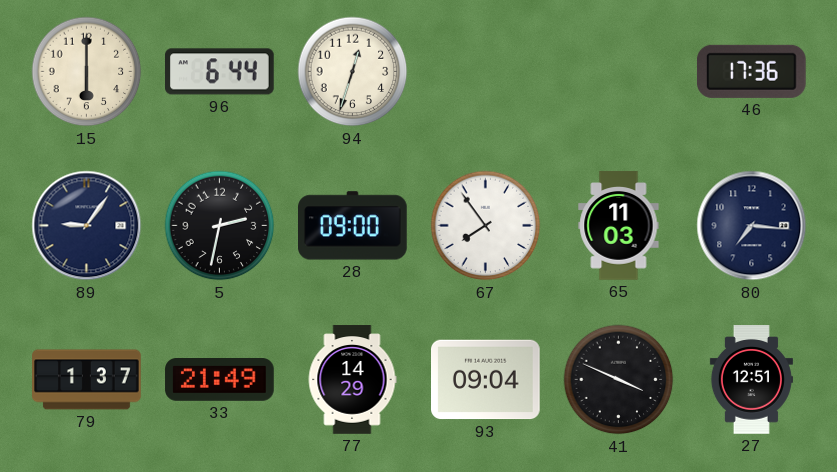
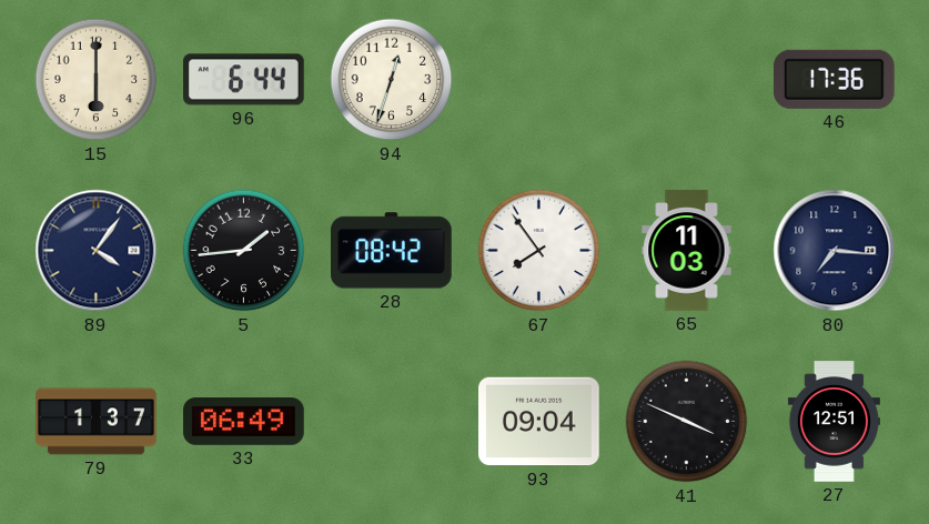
89: 9:06 -> 4:06
5: 2:32 -> 1:44
28: 09:00 -> 08:42
33: 21:49 -> 06:49
77: 14:29 -> none
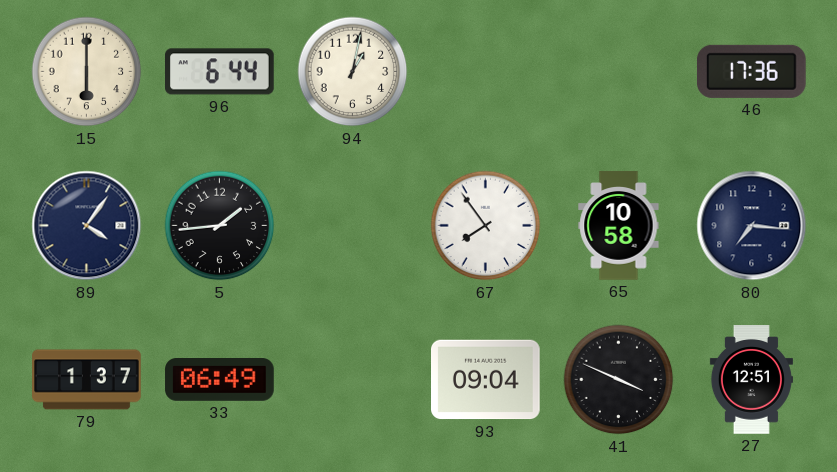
94: 12:33 -> 1:02
28: 08:42 -> none
65: 11:03 -> 10:58
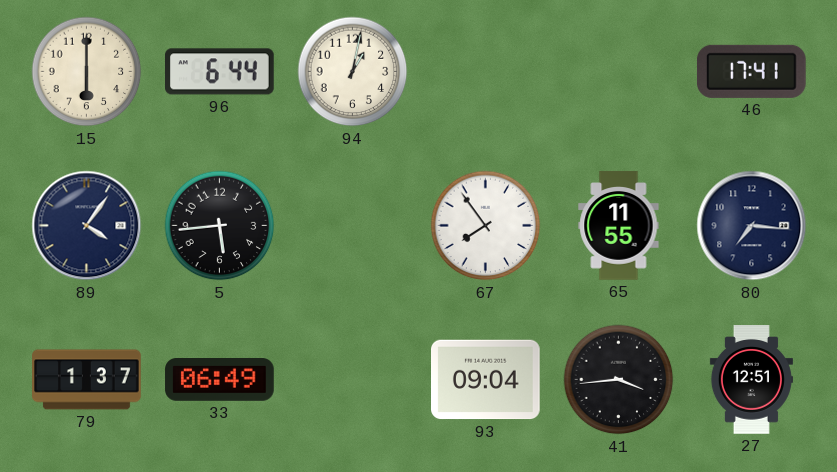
46: 17:36 -> 17:41
5: 1:44 -> 5:44
65: 10:58 -> 11:55
41: 3:49 -> 3:44
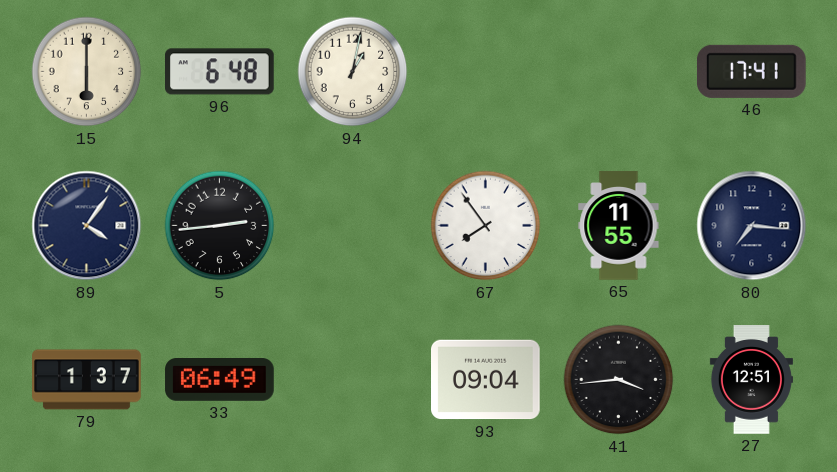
96: 6:44 -> 6:48
5: 5:44 -> 2:44
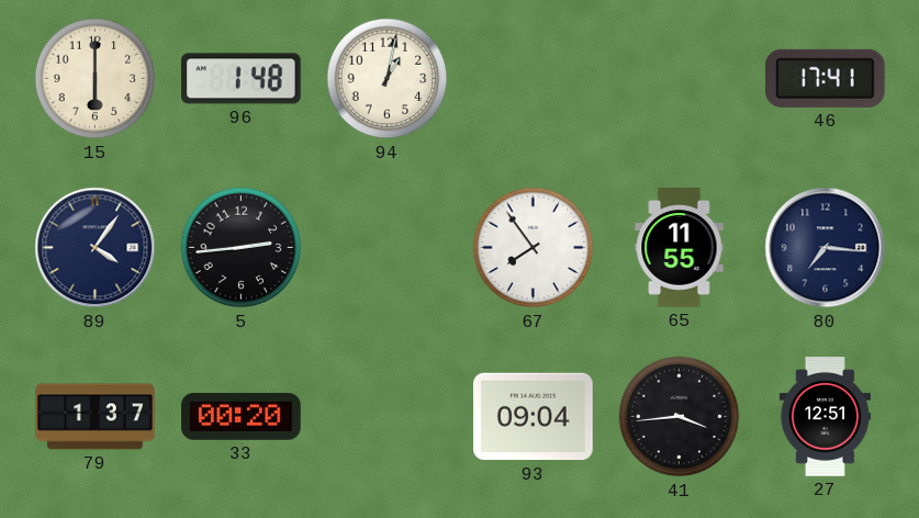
96: 6:48 -> 1:48
33: 06:49 -> 00:20
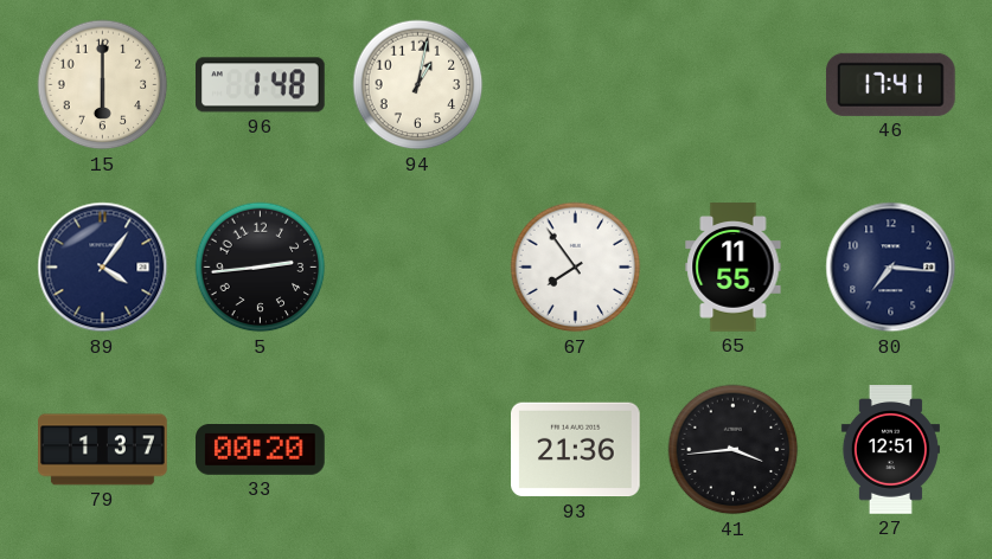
93: 09:04 -> 21:36
